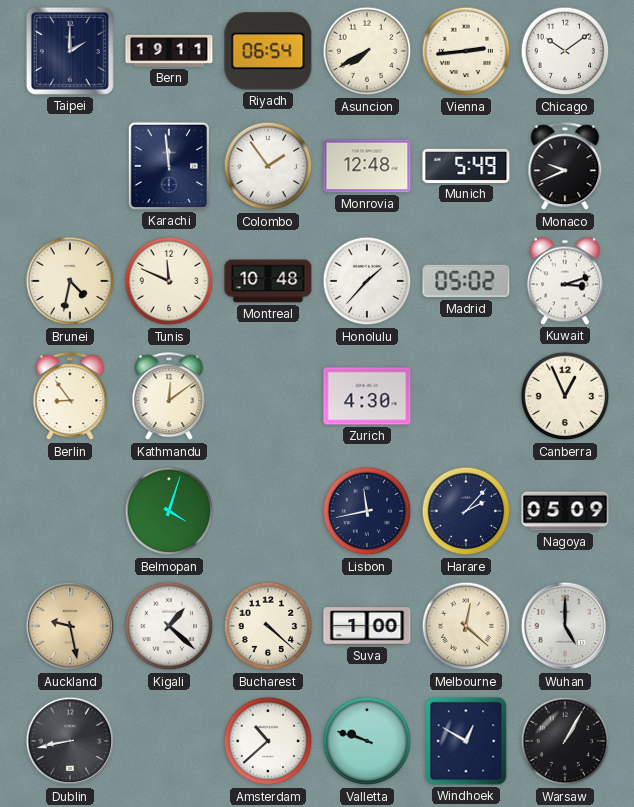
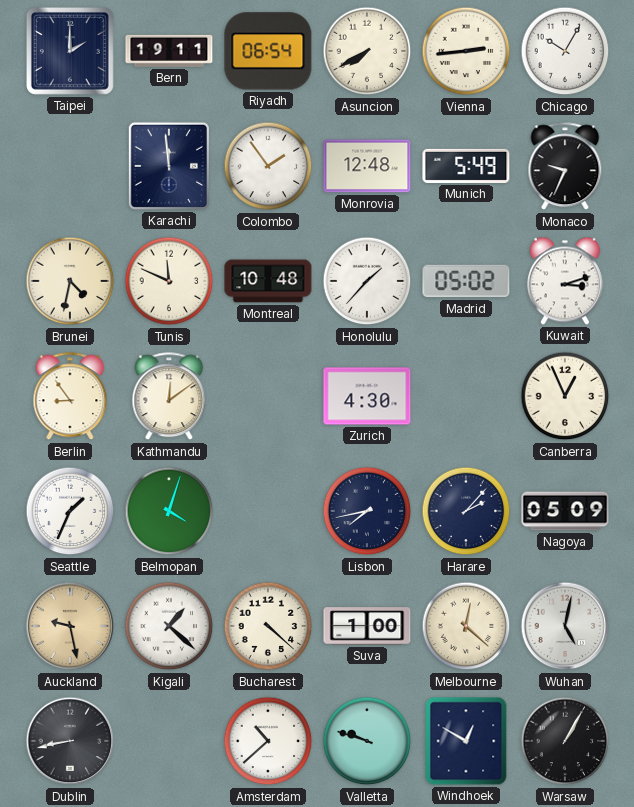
Chicago: 10:09 -> 10:05
Monaco: 9:41 -> 9:34
Seattle: none -> 1:34
Lisbon: 11:43 -> 7:43
Wuhan: 5:00 -> 5:02
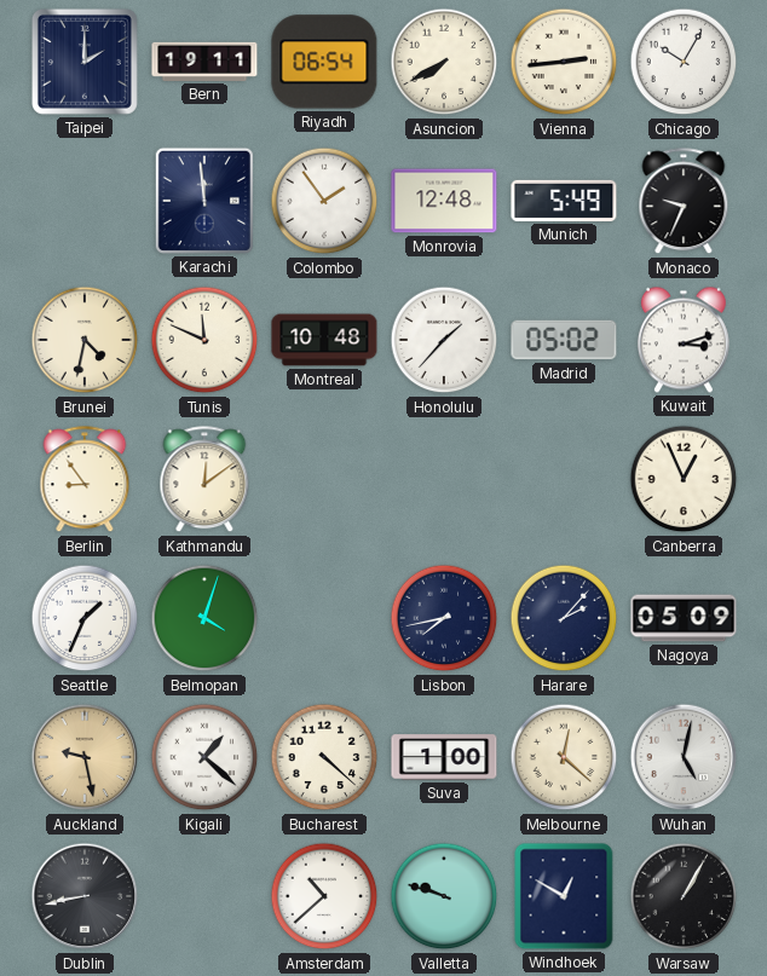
Zurich: 4:30 -> none
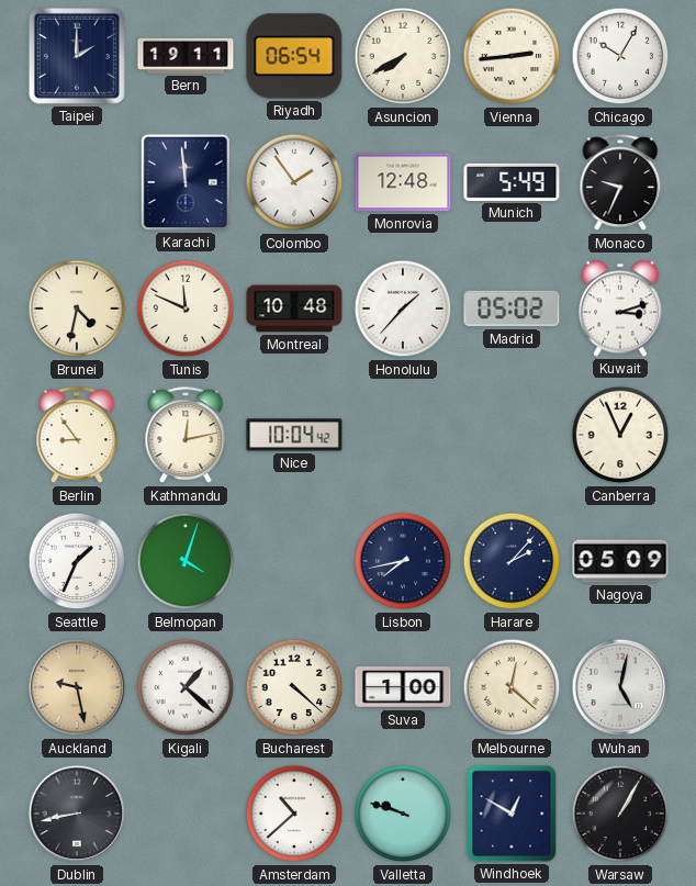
Kathmandu: 12:09 -> 12:13
Nice: none -> 10:04
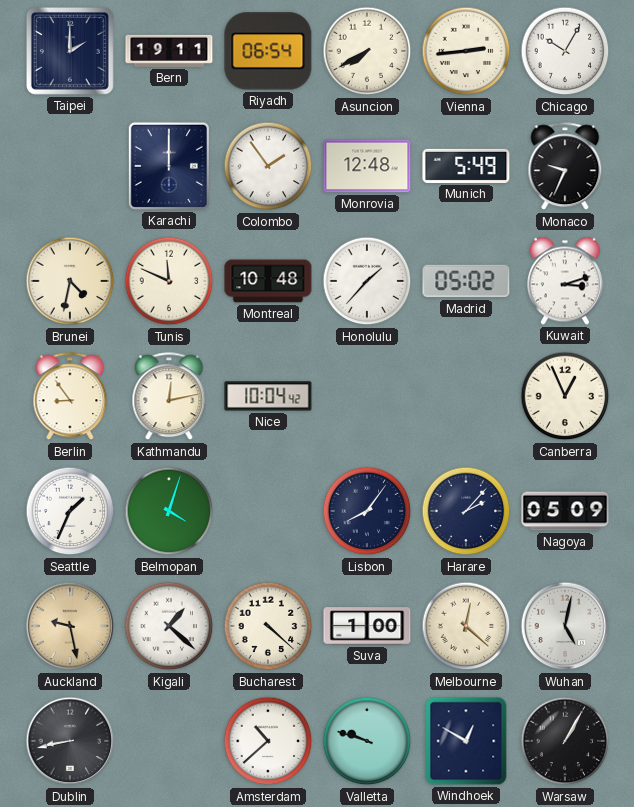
Karachi: 11:59 -> 12:00
Lisbon: 7:43 -> 8:06
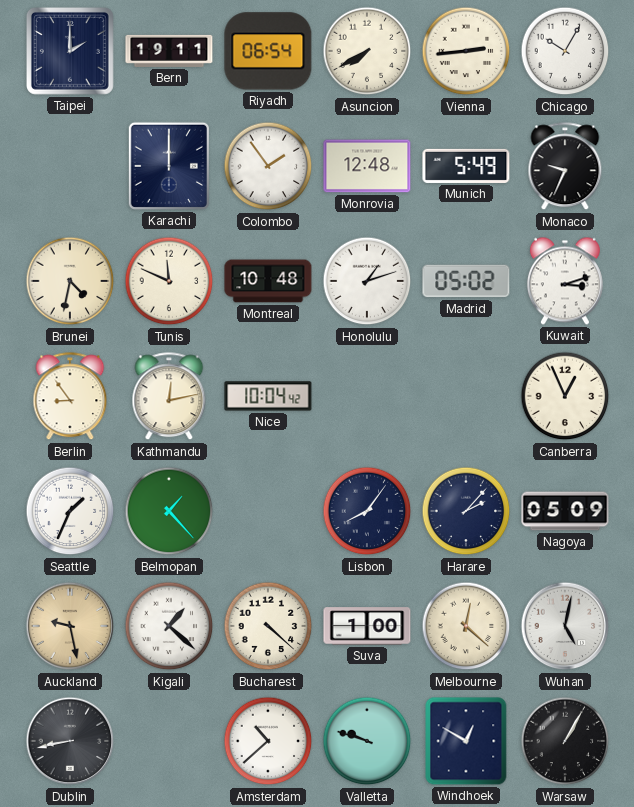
Honolulu: 1:37 -> 1:12
Belmopan: 4:03 -> 1:23
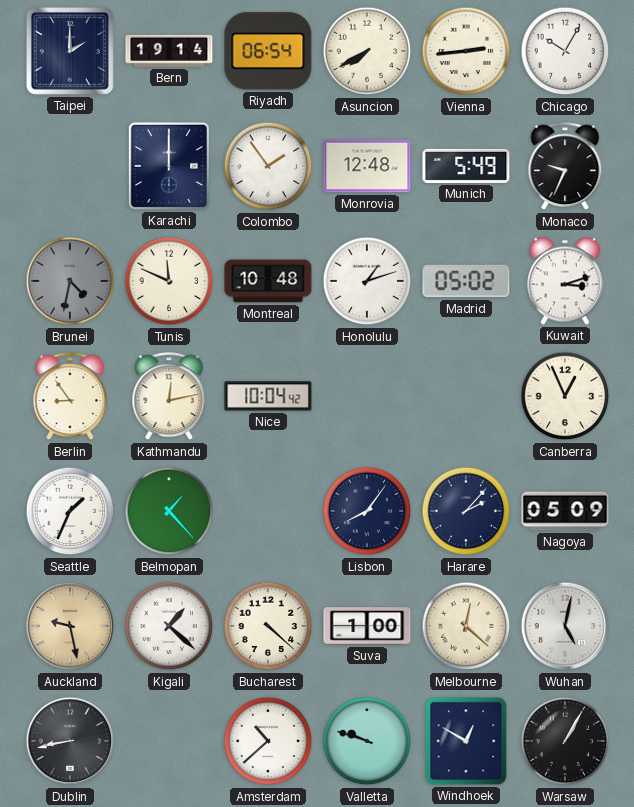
Bern: 19:11 -> 19:14
Brunei dial: cream -> grey
